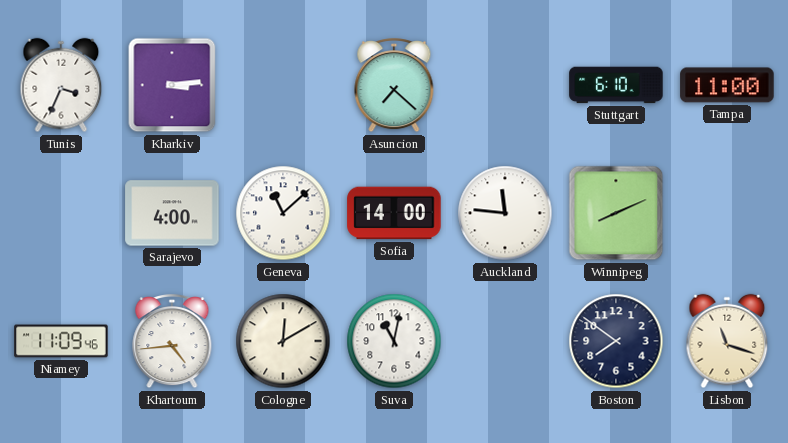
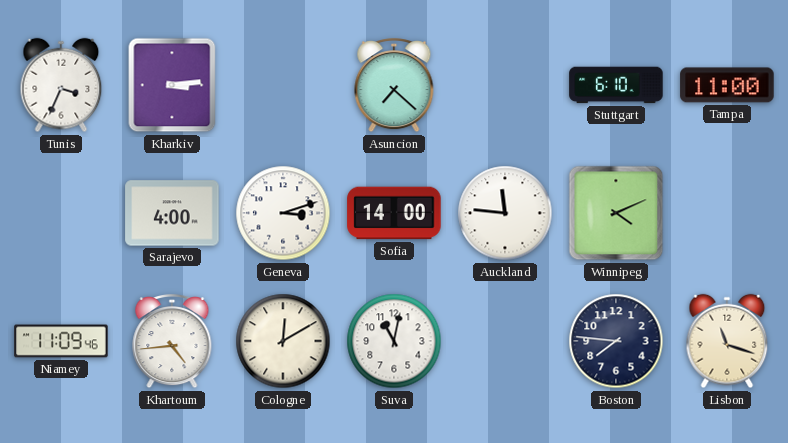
Geneva: 11:08 -> 3:12
Winnipeg: 8:11 -> 4:11
Boston: 7:51 -> 7:46
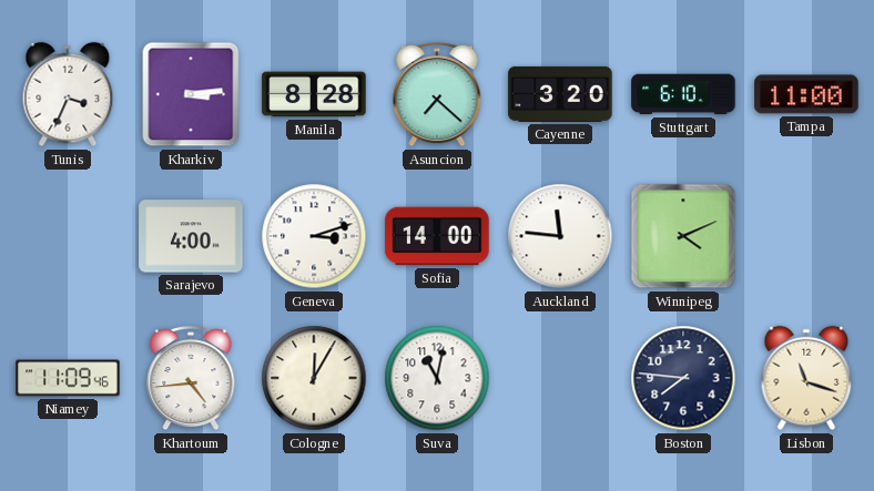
Manila: none -> 8:28
Cayenne: none -> 3:20
Cologne: 12:10 -> 12:05
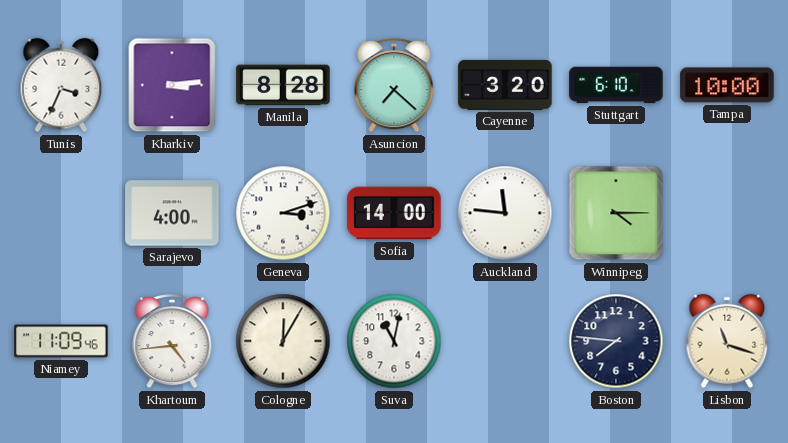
Tampa: 11:00 -> 10:00
Winnipeg: 4:11 -> 4:15
